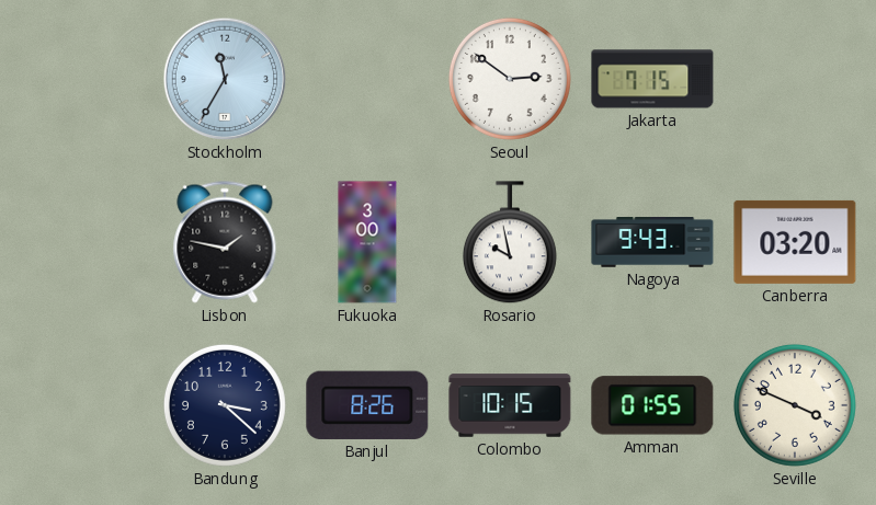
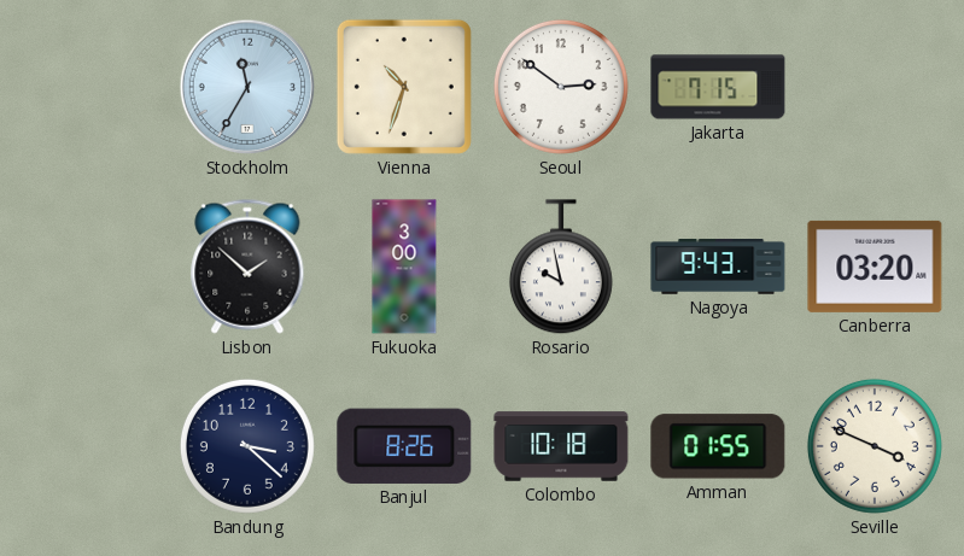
Vienna: none -> 10:33
Lisbon: 1:47 -> 1:52
Colombo: 10:15 -> 10:18
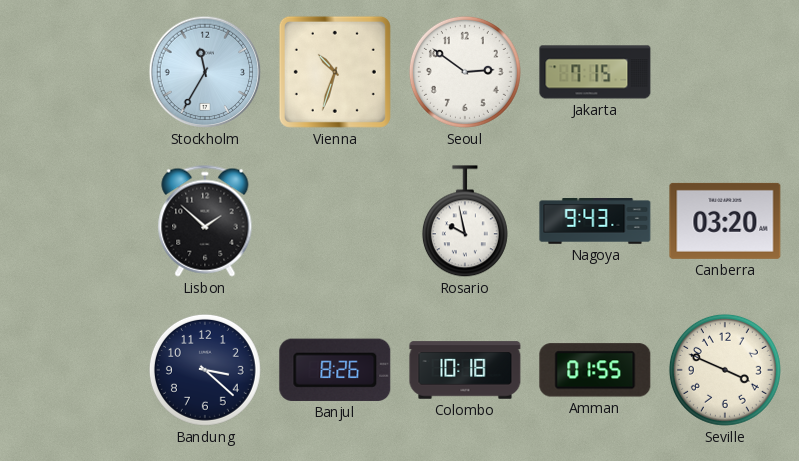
Fukuoka: 3:00 -> none
